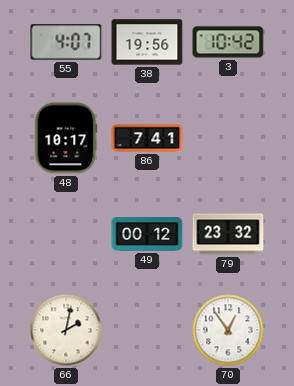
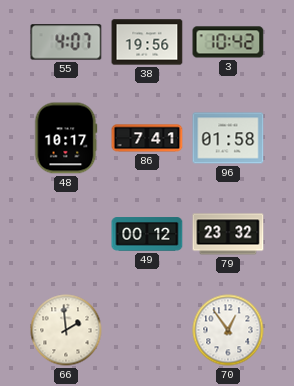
96: none -> 01:58
66: 2:02 -> 1:59
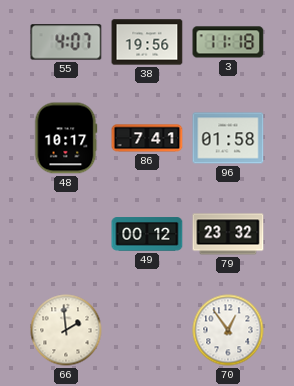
3: 10:42 -> 11:18
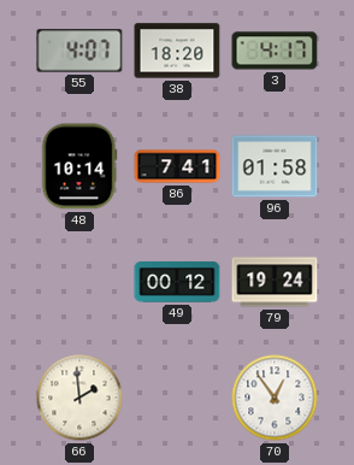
38: 19:56 -> 18:20
3: 11:18 -> 4:17
48: 10:17 -> 10:14
79: 23:32 -> 19:24
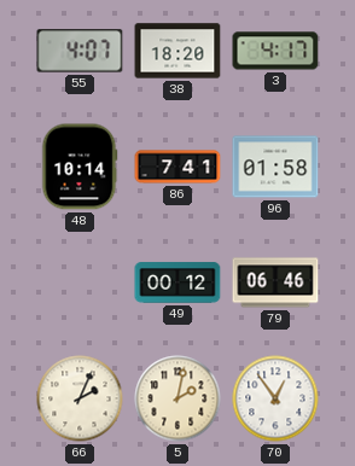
79: 19:24 -> 06:46
66: 1:59 -> 2:04
5: none -> 2:02
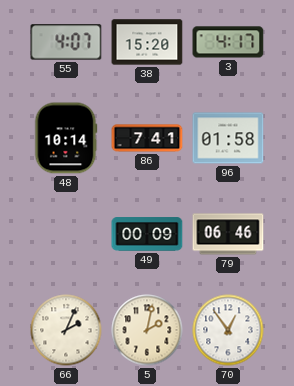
38: 18:20 -> 15:20
49: 00:12 -> 00:09
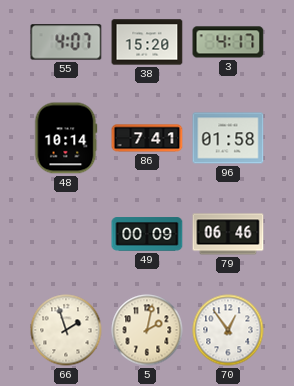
66: 2:04 -> 1:57
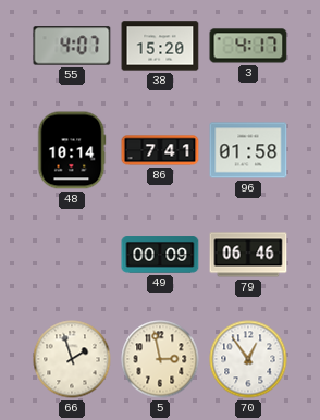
5: 2:02 -> 2:58
